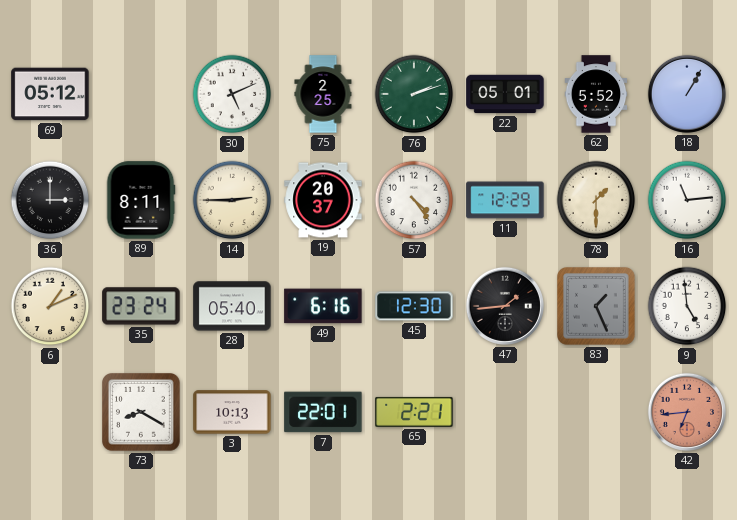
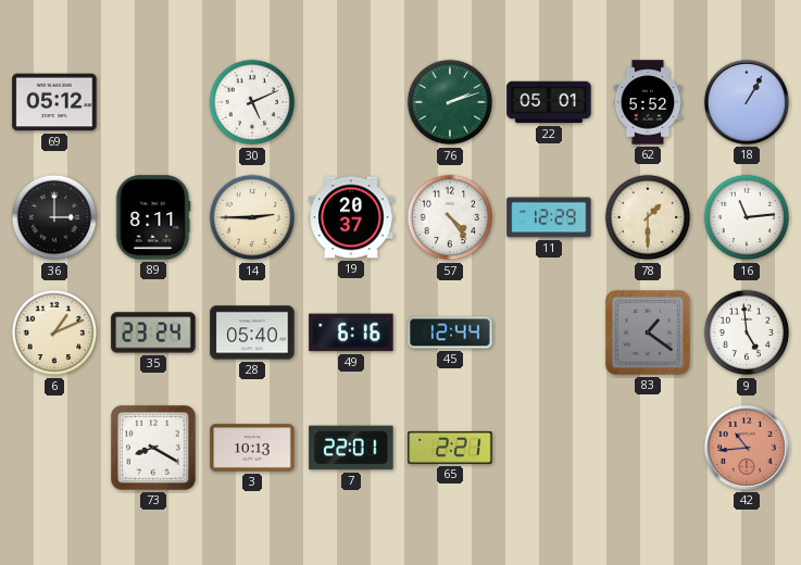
75: 2:25 -> none
45: 12:30 -> 12:44
47: 1:44 -> none
83: 1:26 -> 1:21
42: 6:44 -> 10:44
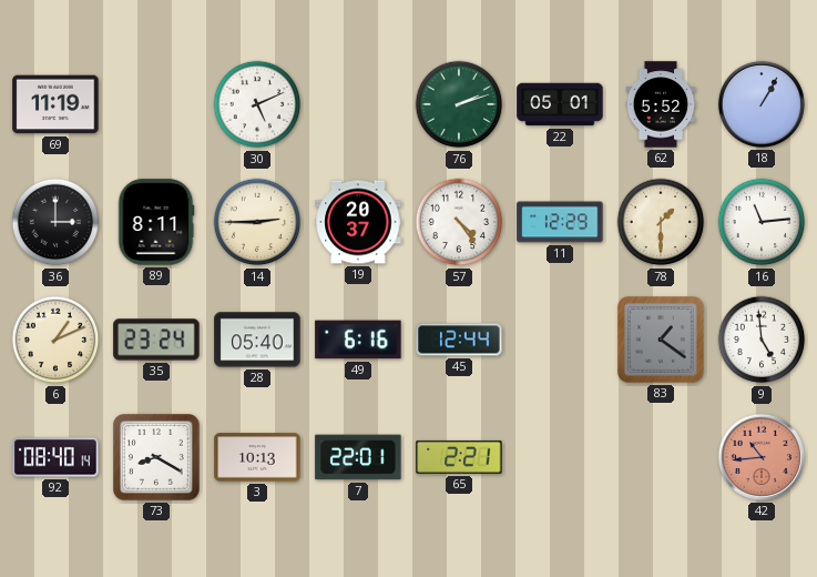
69: 05:12 -> 11:19
92: none -> 08:40
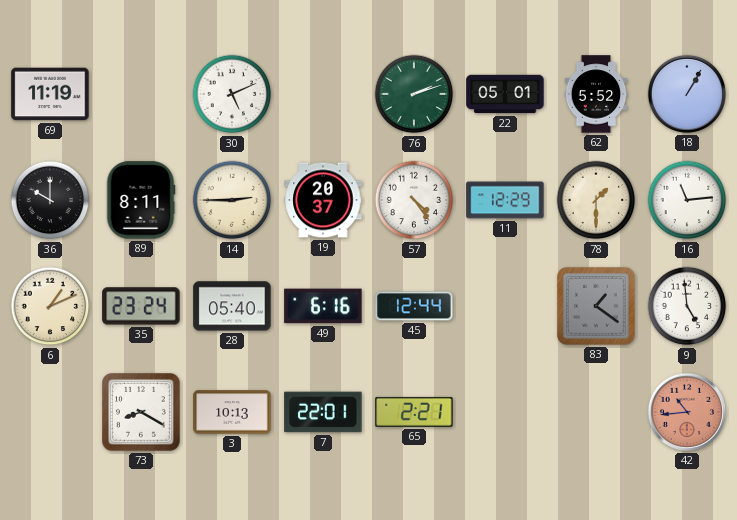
36: 3:00 -> 10:00
92: 08:40 -> none
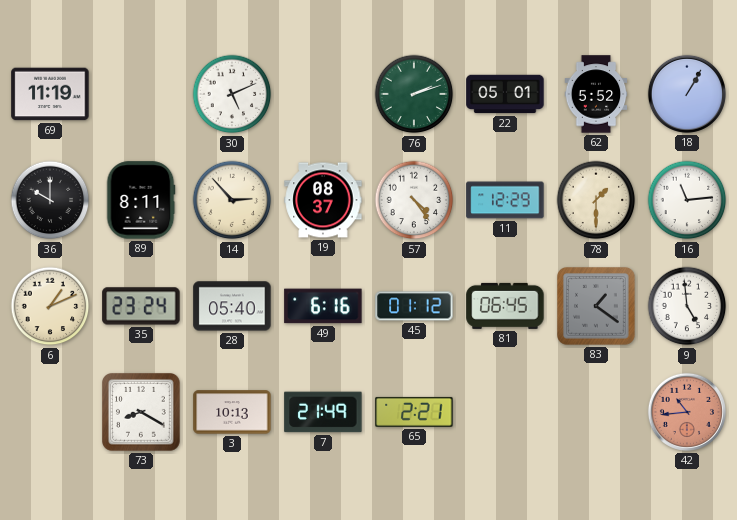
14: 2:45 -> 2:53
19: 20:37 -> 08:37
45: 12:44 -> 01:12
81: none -> 06:45
7: 22:01 -> 21:49
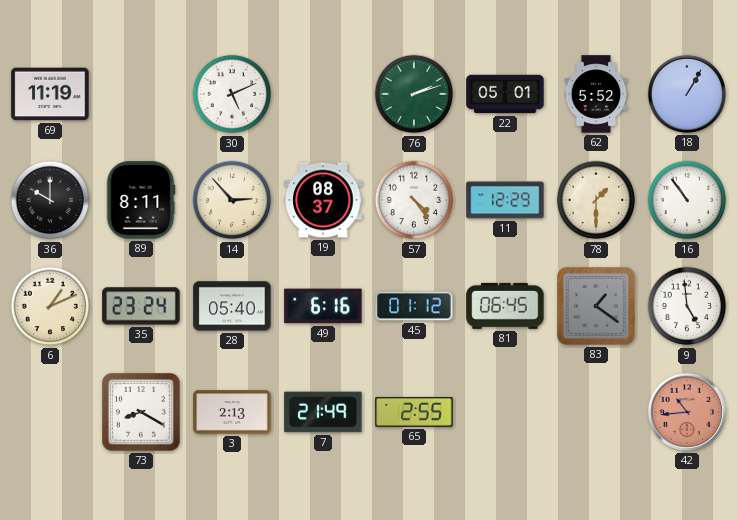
16: 11:14 -> 10:54
3: 10:13 -> 2:13
65: 2:21 -> 2:55
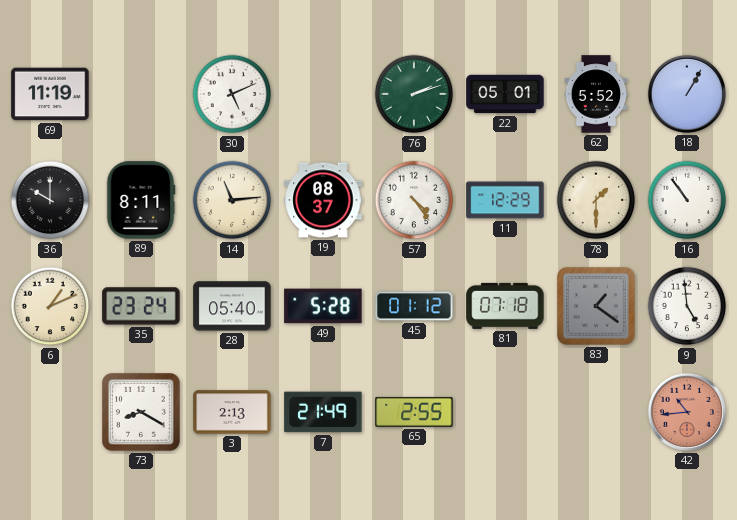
14: 2:53 -> 11:14
49: 6:16 -> 5:28
81: 06:45 -> 07:18
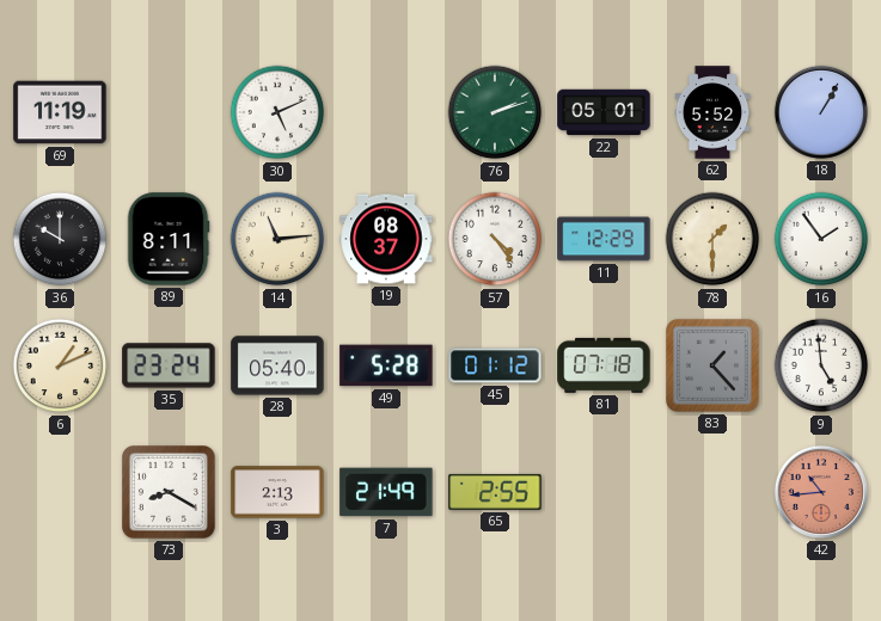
16: 10:54 -> 1:54
83: 1:21 -> 1:23
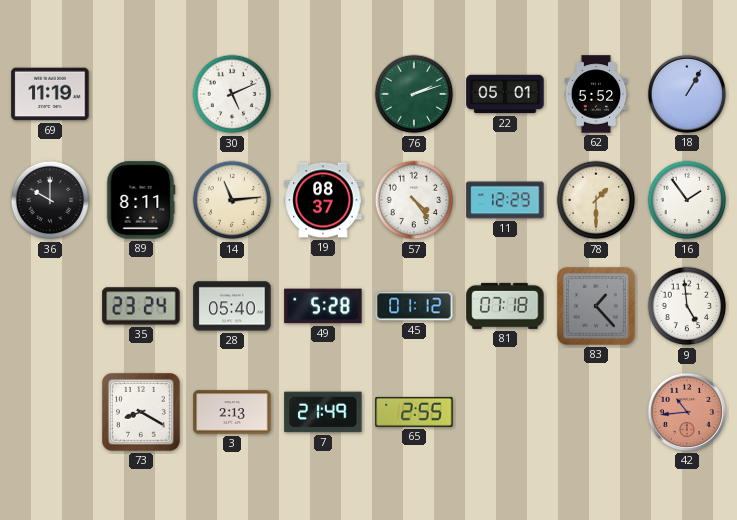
6: 1:11 -> none
